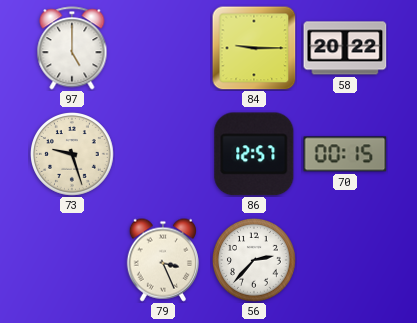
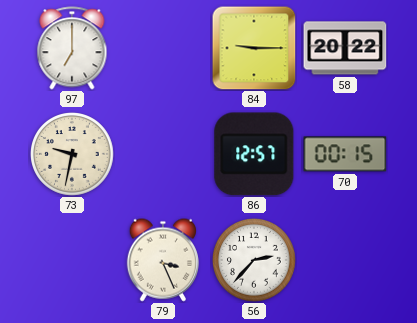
97: 5:00 -> 7:00
73: 9:27 -> 9:32
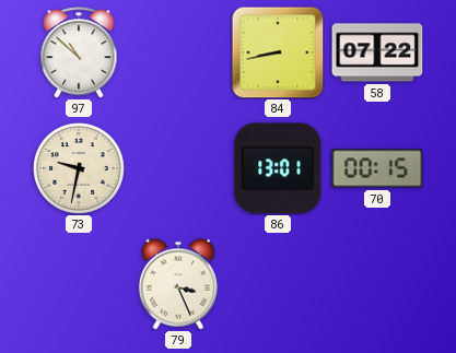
97: 7:00 -> 10:52
84: 9:15 -> 8:43
58: 20:22 -> 07:22
86: 12:57 -> 13:01
56: 2:37 -> none
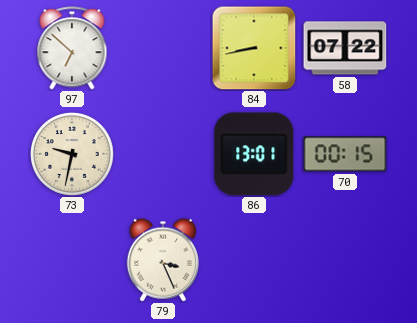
97: 10:52 -> 6:52
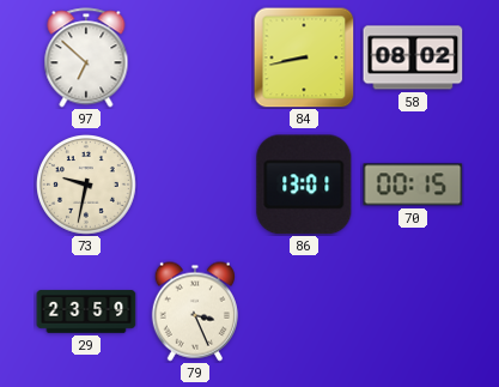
58: 07:22 -> 08:02
29: none -> 23:59
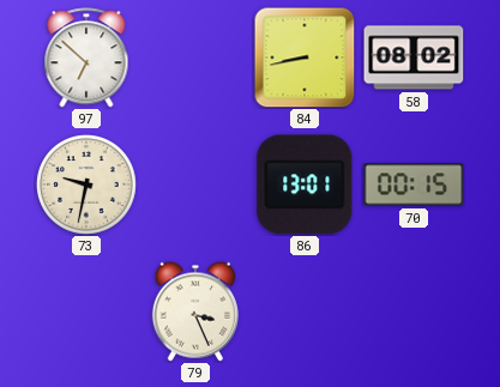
29: 23:59 -> none
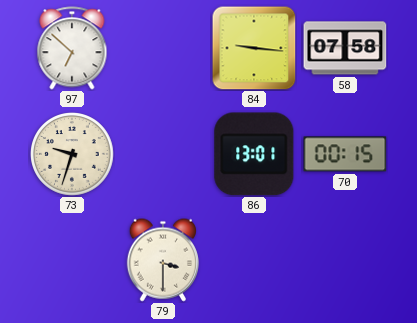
84: 8:43 -> 9:16
58: 08:02 -> 07:58
73: 9:32 -> 9:33
79: 3:26 -> 3:30
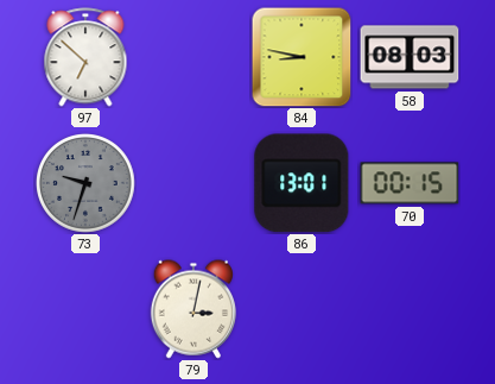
84: 9:16 -> 8:47
58: 07:58 -> 08:03
73 dial: cream -> grey
79: 3:30 -> 3:02
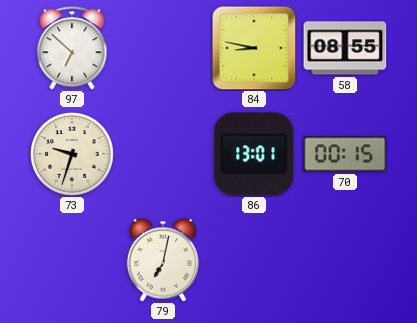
58: 08:03 -> 08:55
73 dial: grey -> cream
79: 3:02 -> 7:02
